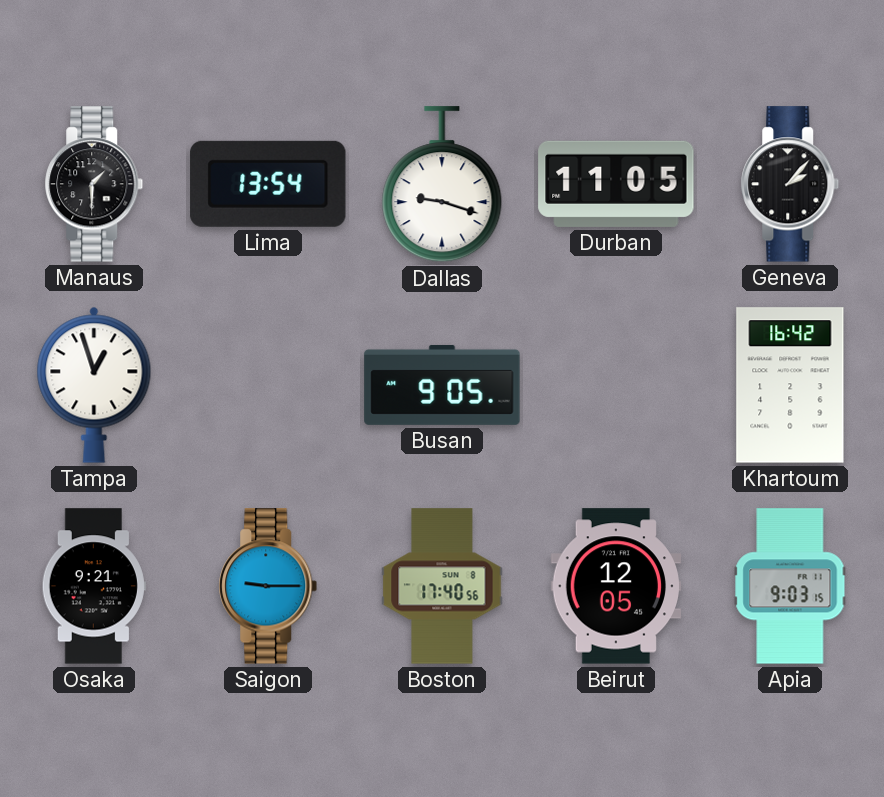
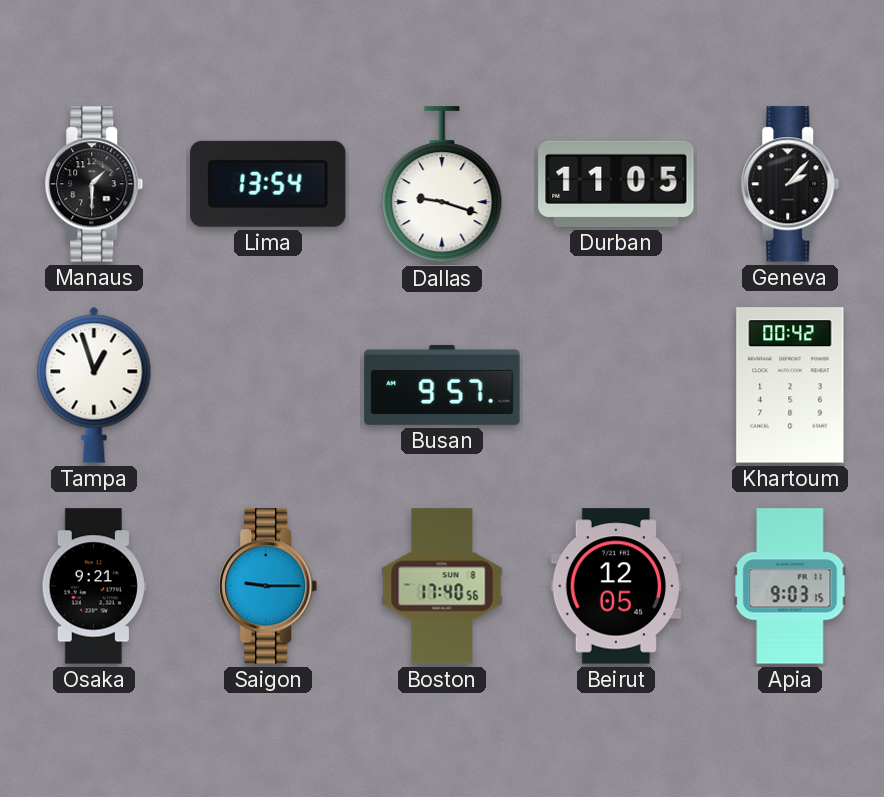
Busan: 9:05 -> 9:57
Khartoum: 16:42 -> 00:42
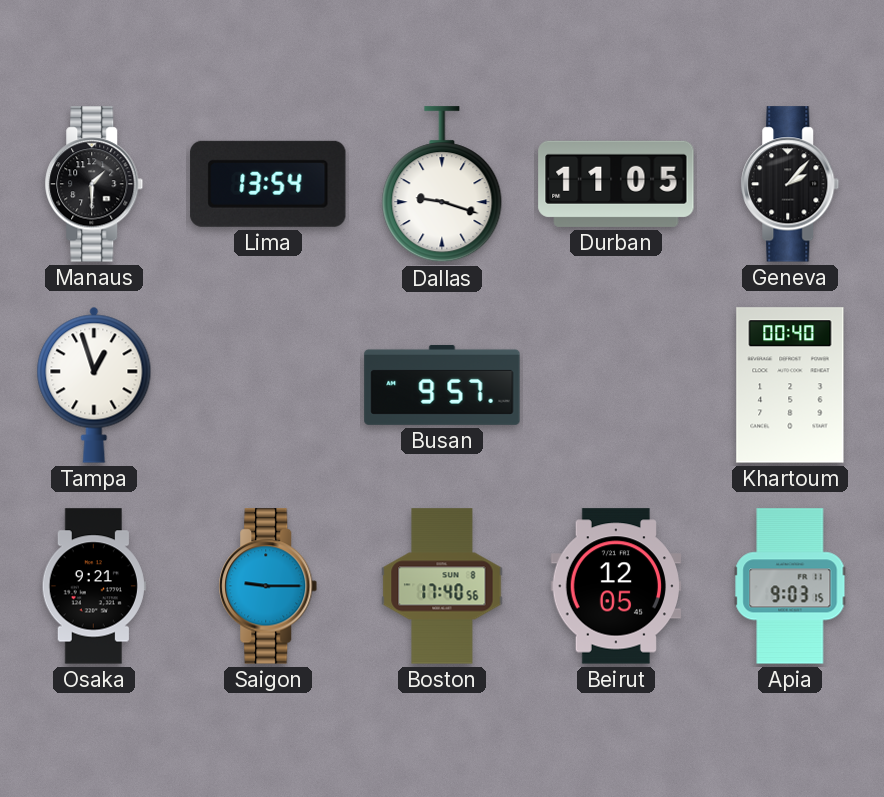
Khartoum: 00:42 -> 00:40
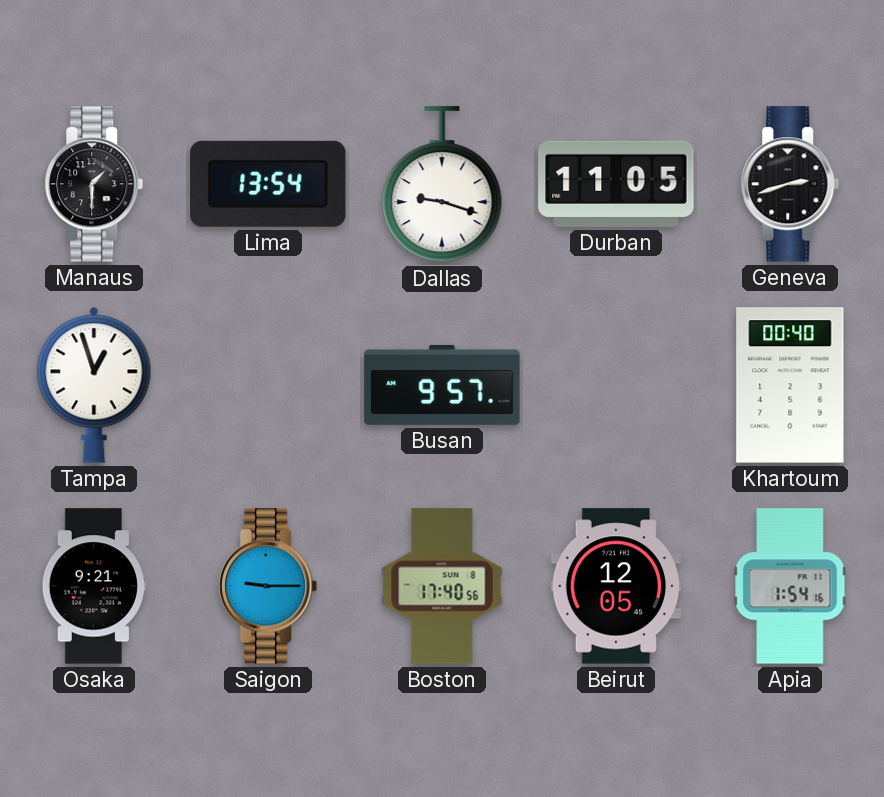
Geneva: 2:07 -> 2:42
Apia: 9:03 -> 1:54
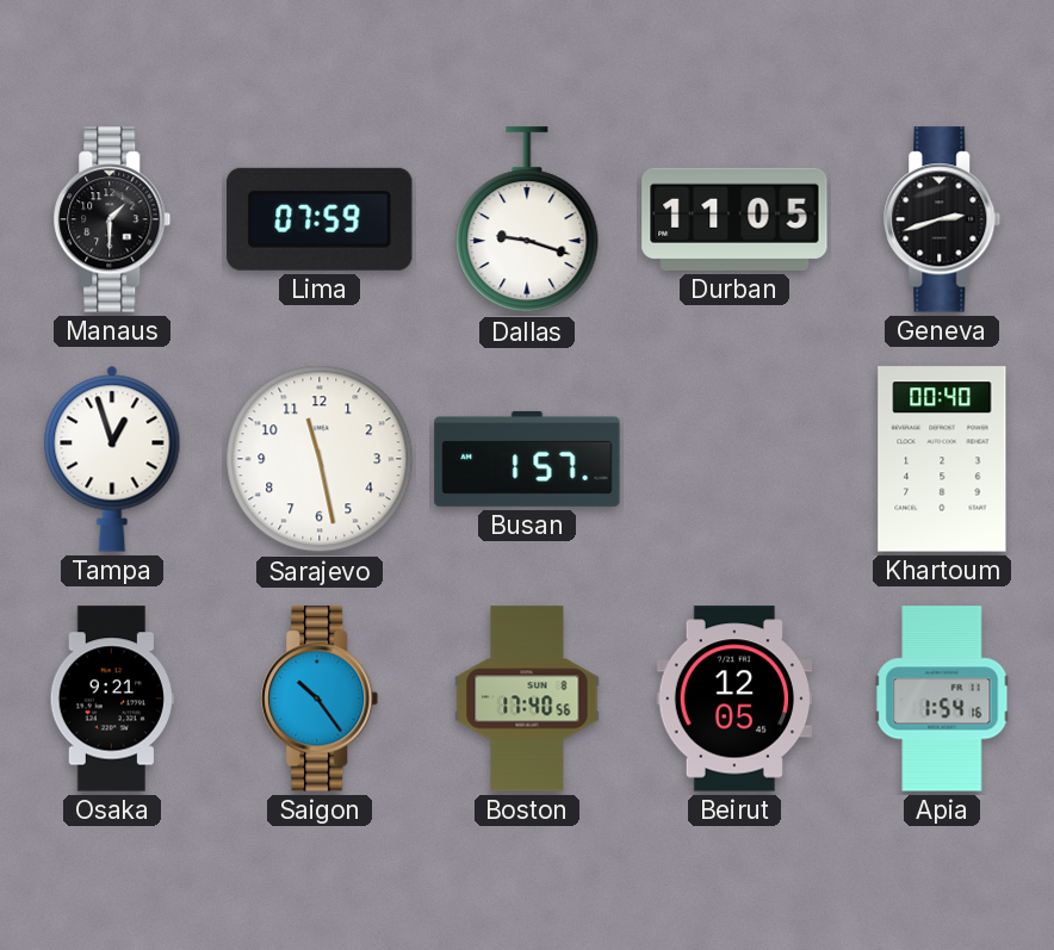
Lima: 13:54 -> 07:59
Sarajevo: none -> 11:28
Busan: 9:57 -> 1:57
Saigon: 9:15 -> 10:24
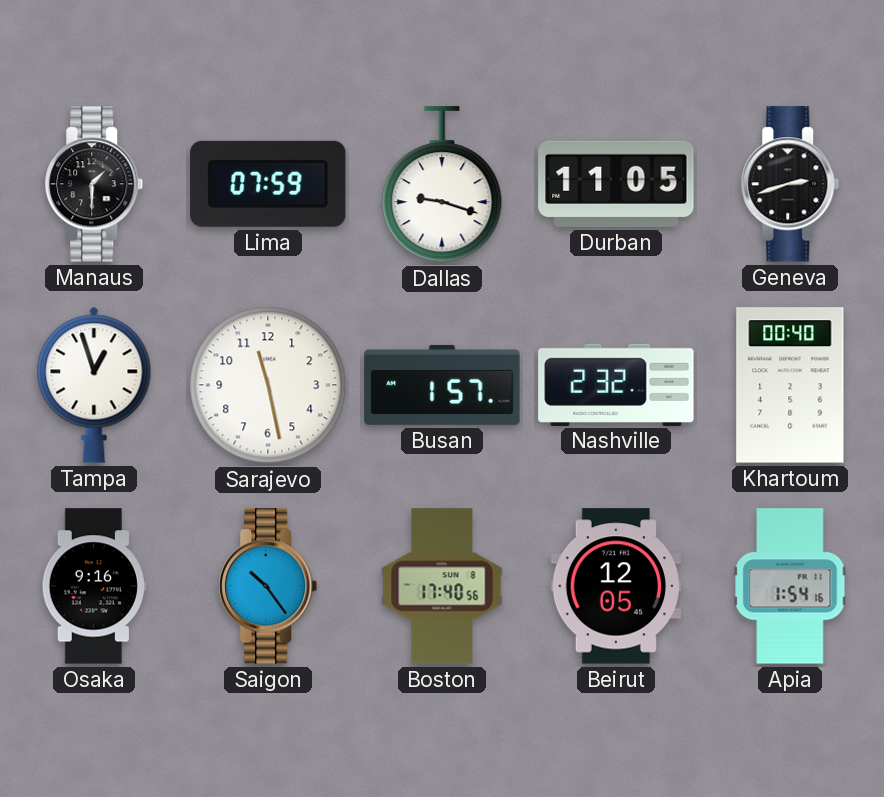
Nashville: none -> 2:32
Osaka: 9:21 -> 9:16
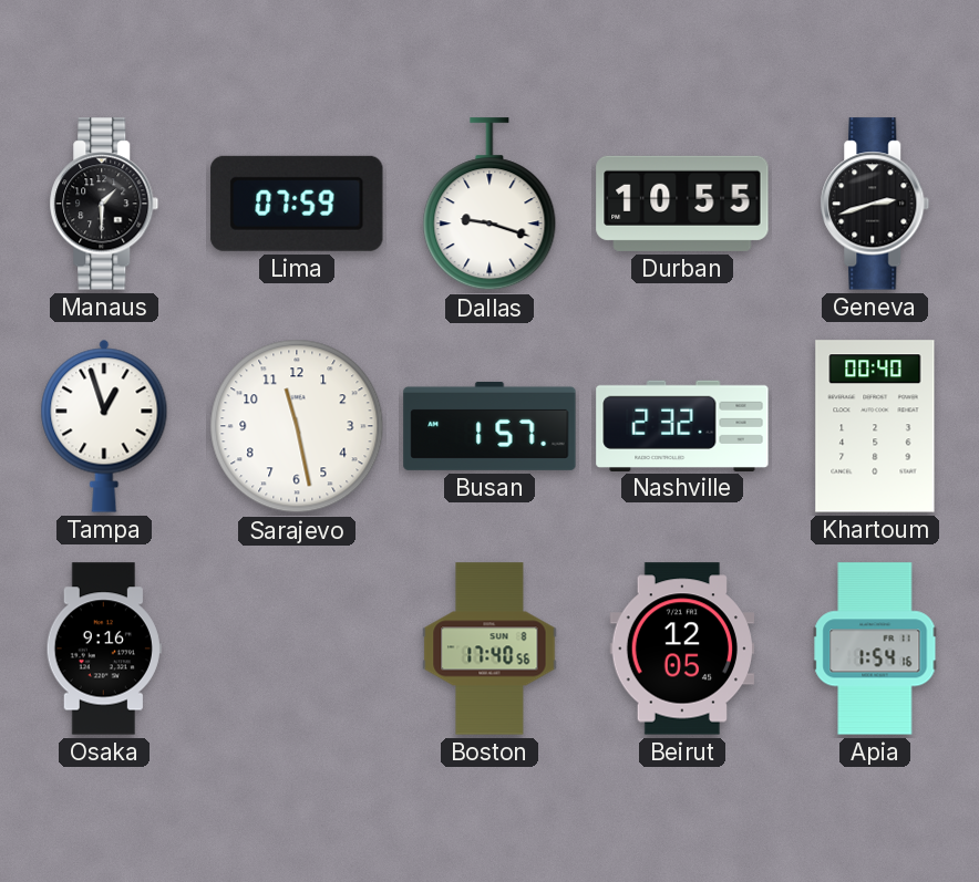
Durban: 11:05 -> 10:55
Saigon: 10:24 -> none
